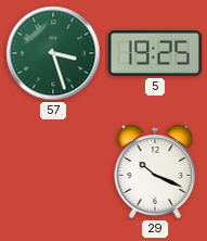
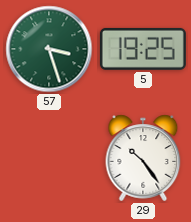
29: 10:19 -> 10:24
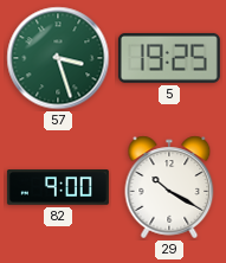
82: none -> 9:00
29: 10:24 -> 10:20
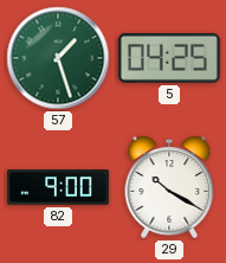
57: 3:27 -> 1:27
5: 19:25 -> 04:25
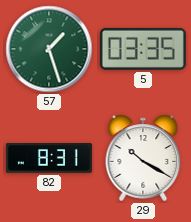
5: 04:25 -> 03:35
82: 9:00 -> 8:31
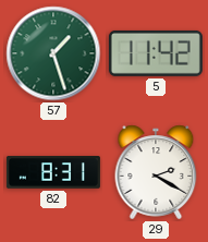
5: 03:35 -> 11:42
29: 10:20 -> 2:20
